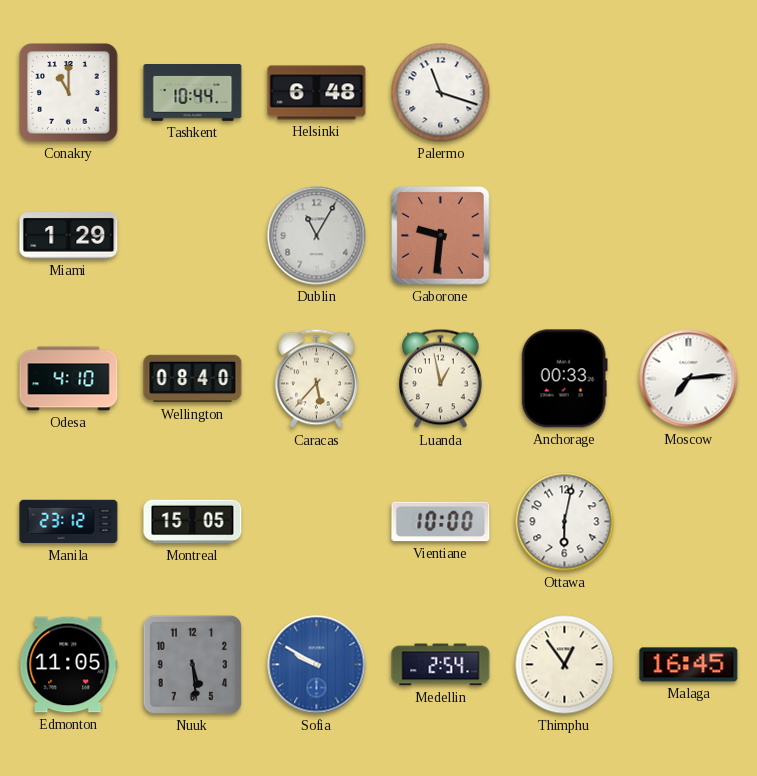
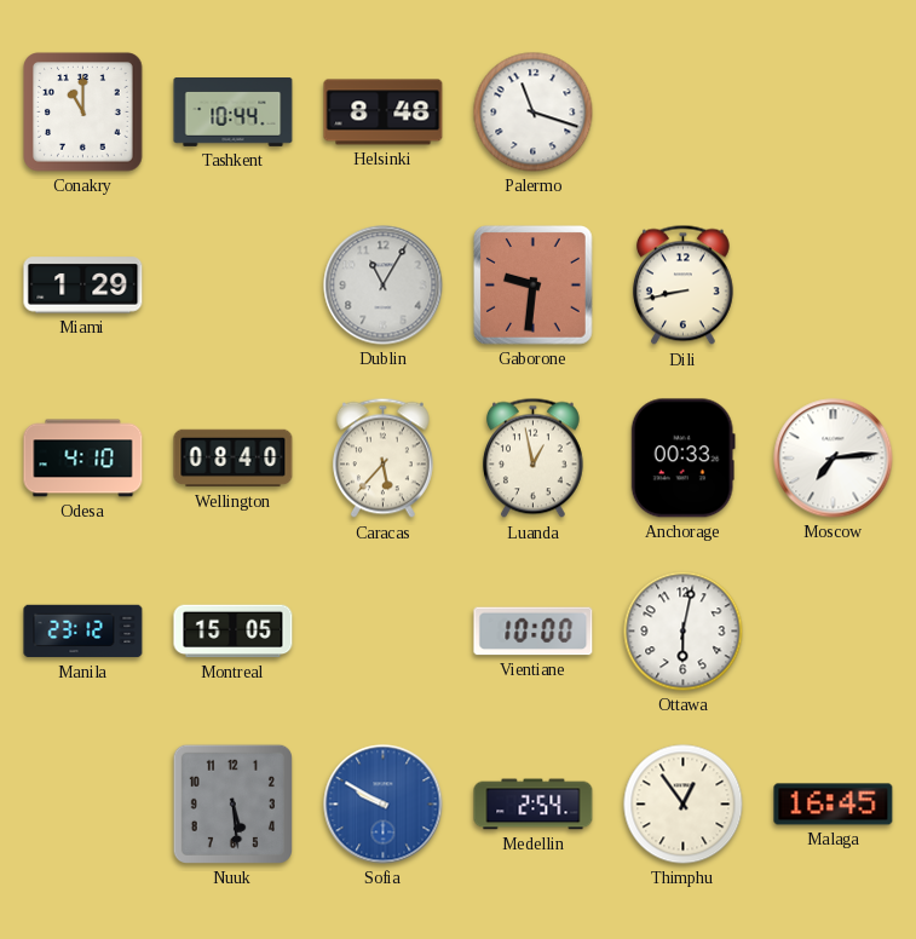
Helsinki: 6:48 -> 8:48
Dili: none -> 8:43
Edmonton: 11:05 -> none
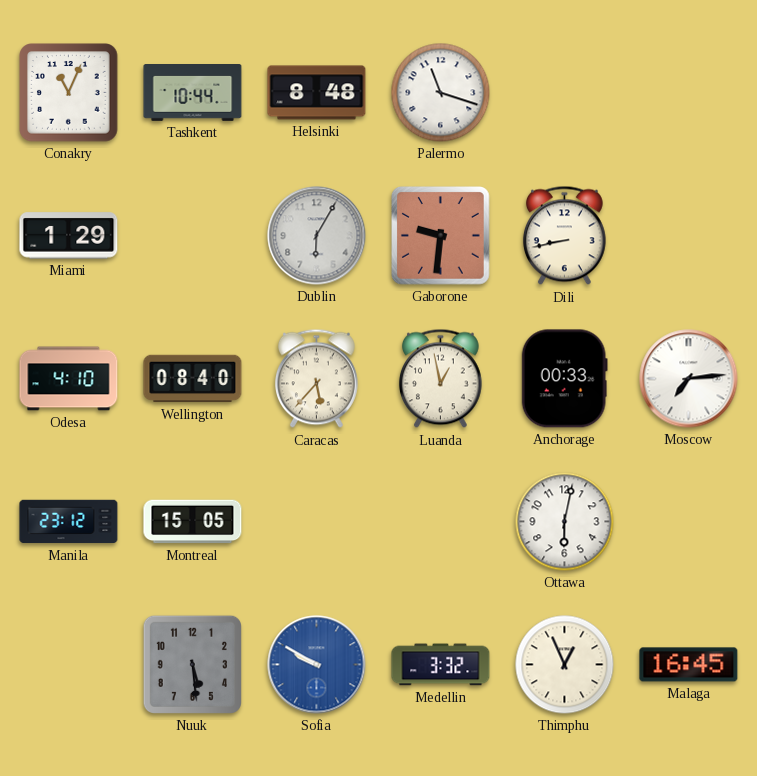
Conakry: 11:00 -> 11:04
Dublin: 11:05 -> 6:05
Vientiane: 10:00 -> none
Medellin: 2:54 -> 3:32
Thimphu: 12:54 -> 12:56
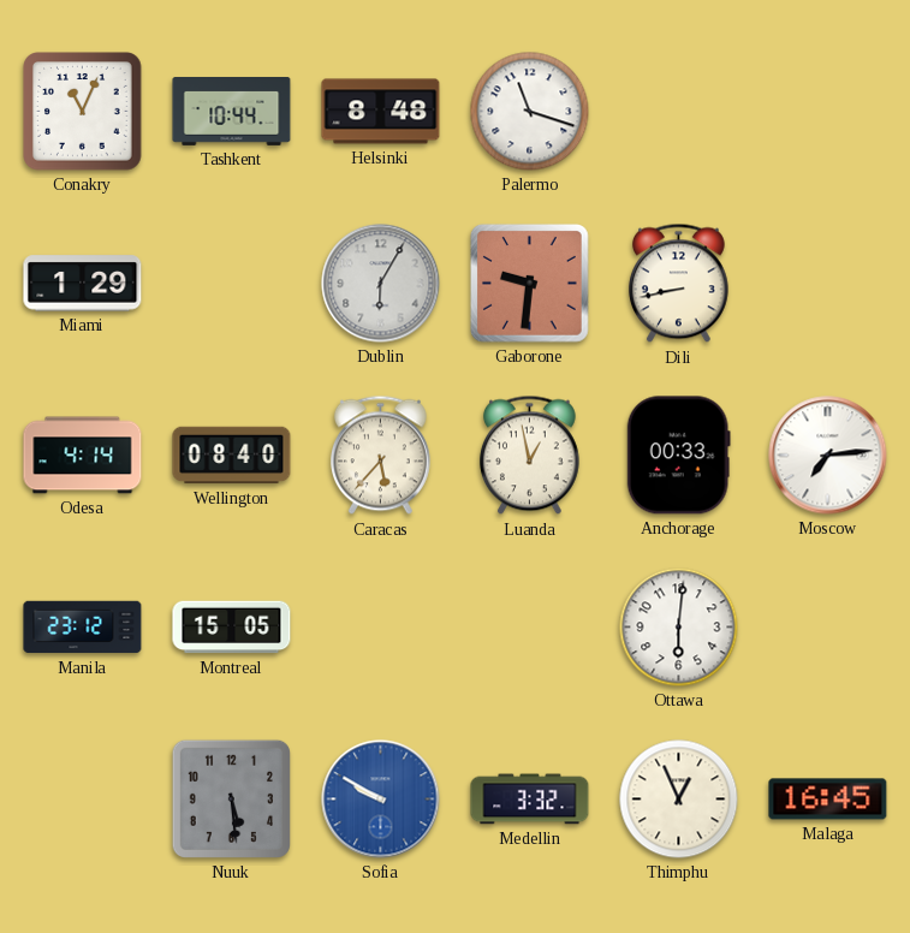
Odesa: 4:10 -> 4:14
Ottawa: 6:02 -> 6:01
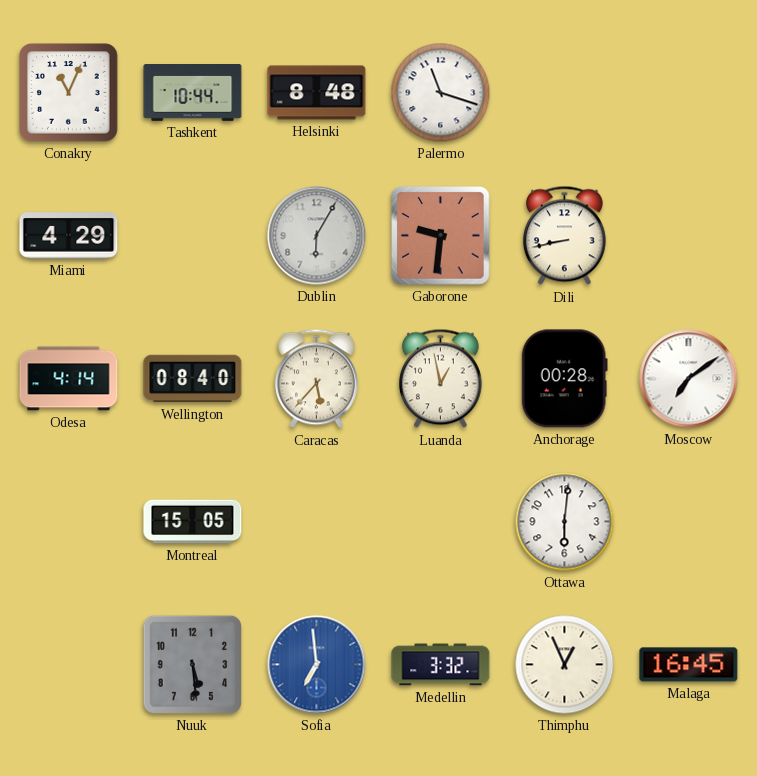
Miami: 1:29 -> 4:29
Anchorage: 00:33 -> 00:28
Moscow: 7:14 -> 7:09
Manila: 23:12 -> none
Sofia: 9:50 -> 6:59
